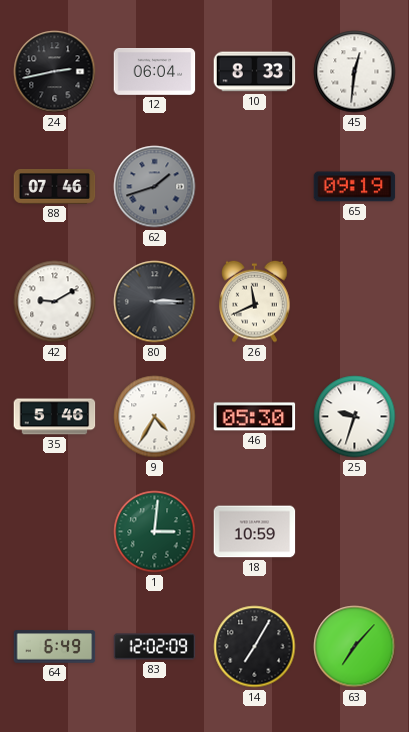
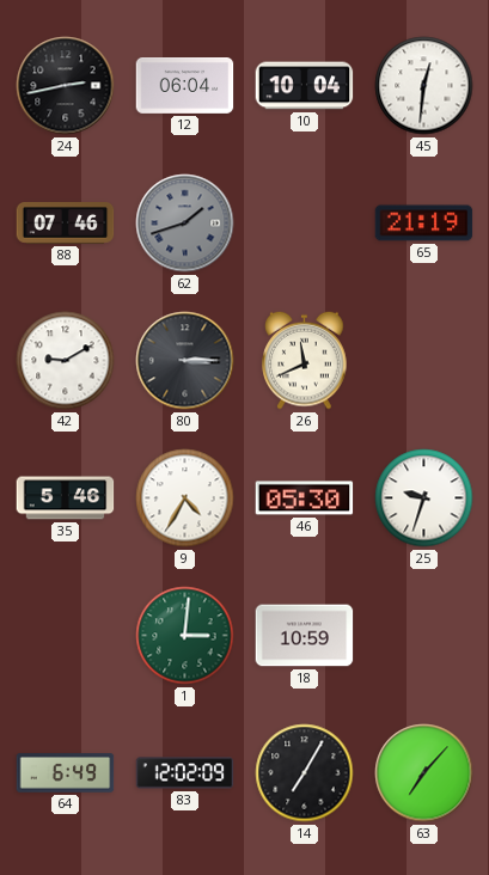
10: 8:33 -> 10:04
65: 09:19 -> 21:19
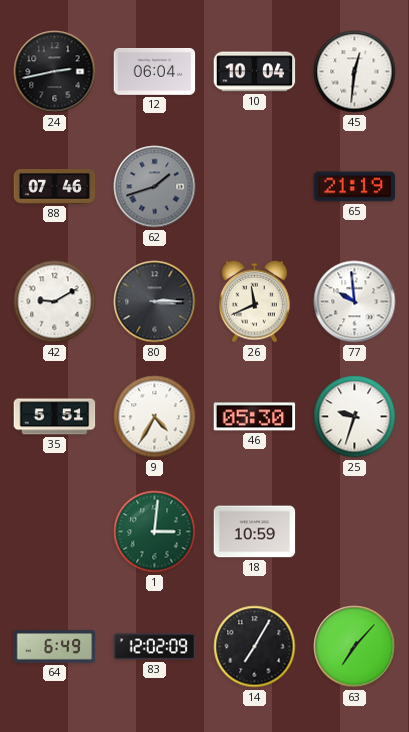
77: none -> 9:59
35: 5:46 -> 5:51
